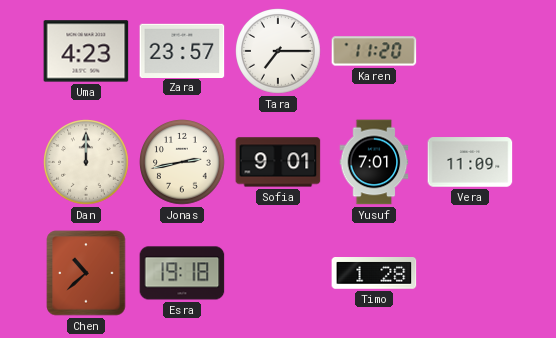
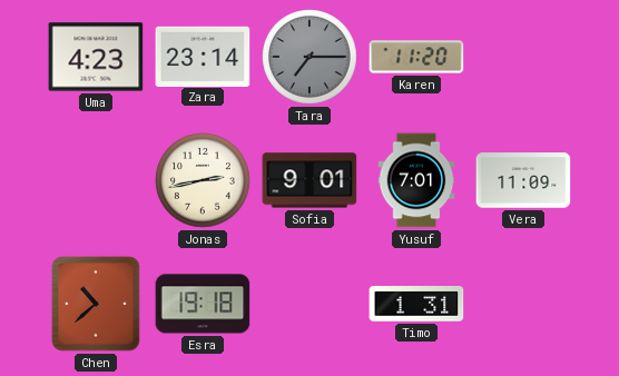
Zara: 23:57 -> 23:14
Tara dial: white -> grey
Dan: 12:00 -> none
Timo: 1:28 -> 1:31
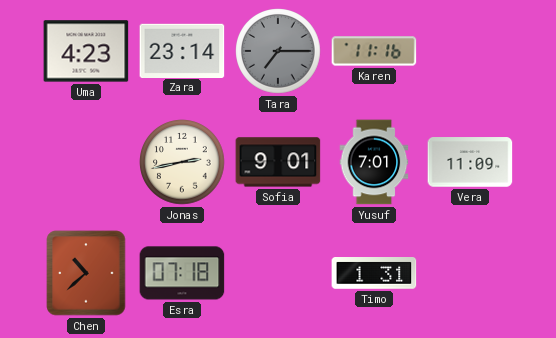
Karen: 11:20 -> 11:16
Esra: 19:18 -> 07:18
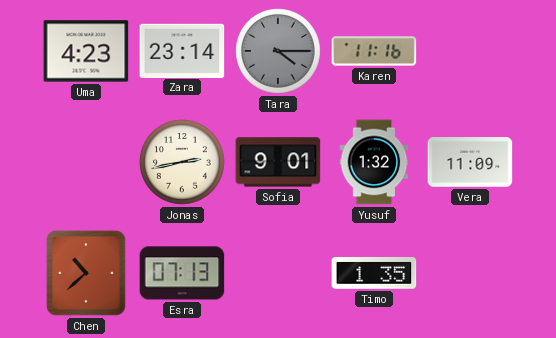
Tara: 7:15 -> 4:15
Yusuf: 7:01 -> 1:32
Esra: 07:18 -> 07:13
Timo: 1:31 -> 1:35
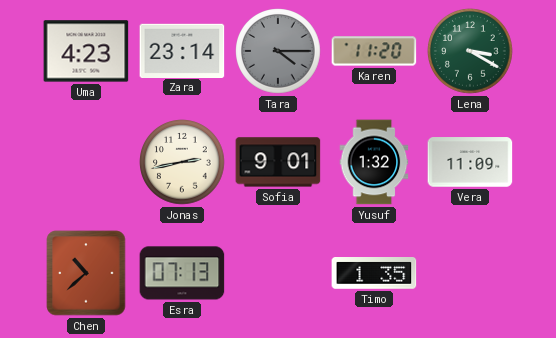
Karen: 11:16 -> 11:20
Lena: none -> 3:20
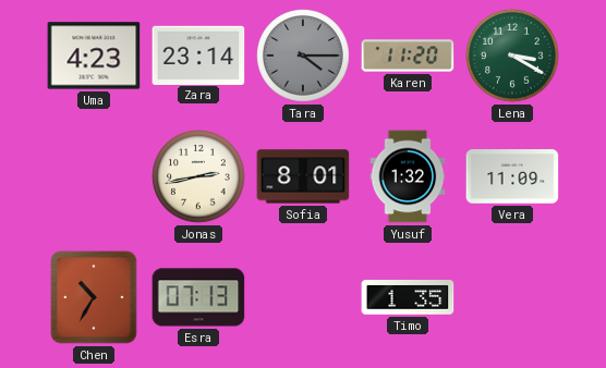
Sofia: 9:01 -> 8:01
Chen: 10:38 -> 10:35
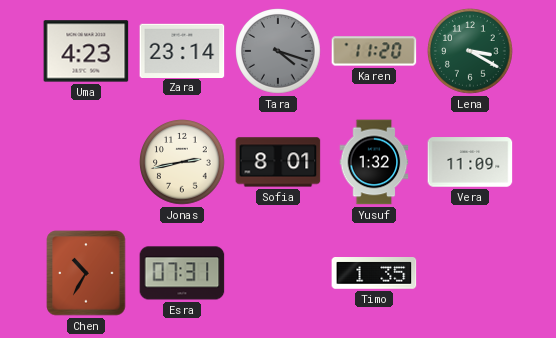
Tara: 4:15 -> 4:18
Esra: 07:13 -> 07:31
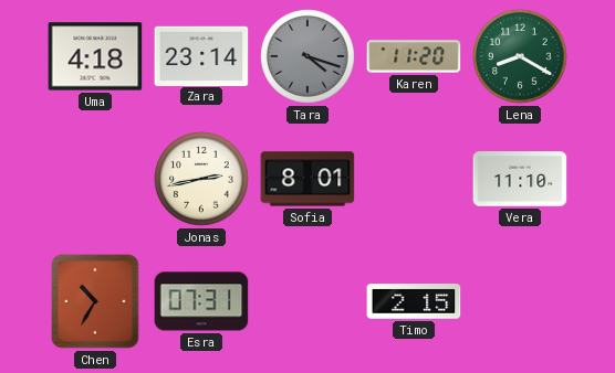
Uma: 4:23 -> 4:18
Lena: 3:20 -> 8:20
Yusuf: 1:32 -> none
Vera: 11:09 -> 11:10
Timo: 1:35 -> 2:15
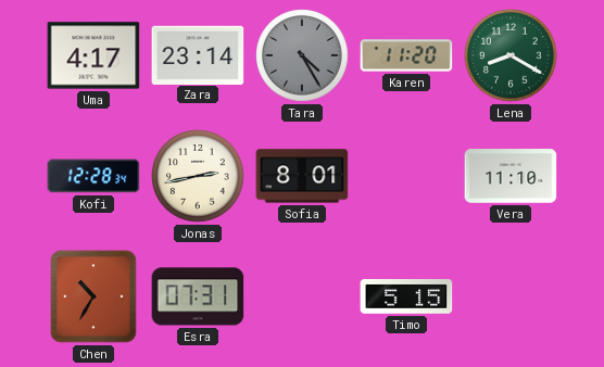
Uma: 4:18 -> 4:17
Tara: 4:18 -> 4:25
Kofi: none -> 12:28
Timo: 2:15 -> 5:15
